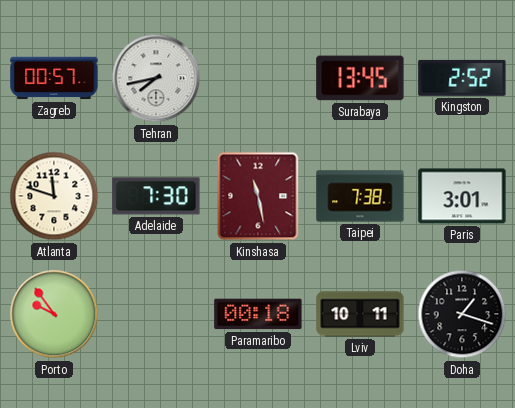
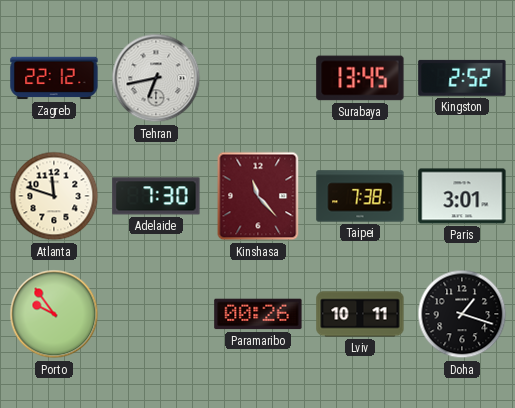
Zagreb: 00:57 -> 22:12
Tehran: 7:43 -> 6:43
Kinshasa: 11:28 -> 11:23
Paramaribo: 00:18 -> 00:26
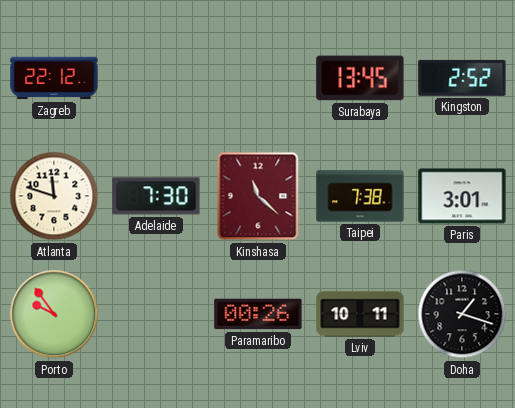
Tehran: 6:43 -> none
Kinshasa: 11:23 -> 11:22
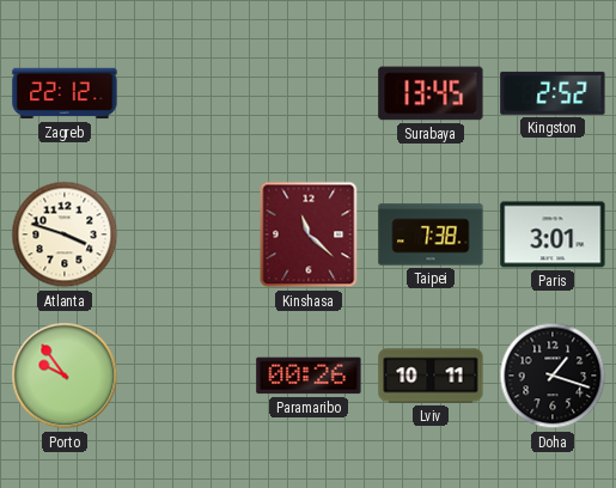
Atlanta: 11:48 -> 3:48
Adelaide: 7:30 -> none
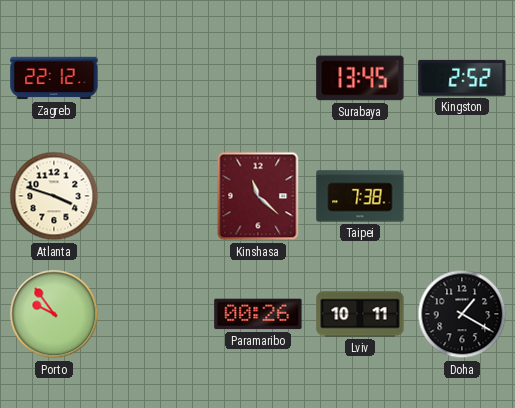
Paris: 3:01 -> none
Doha: 1:18 -> 1:20
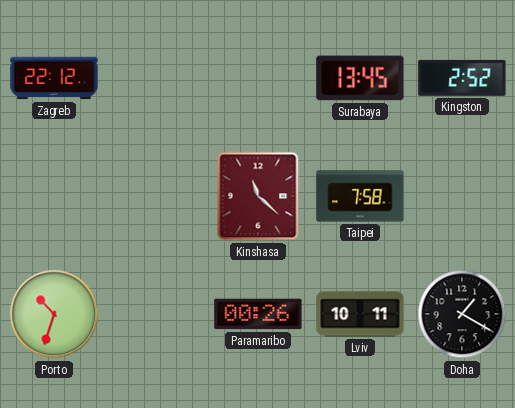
Atlanta: 3:48 -> none
Taipei: 7:38 -> 7:58
Porto: 9:54 -> 10:33
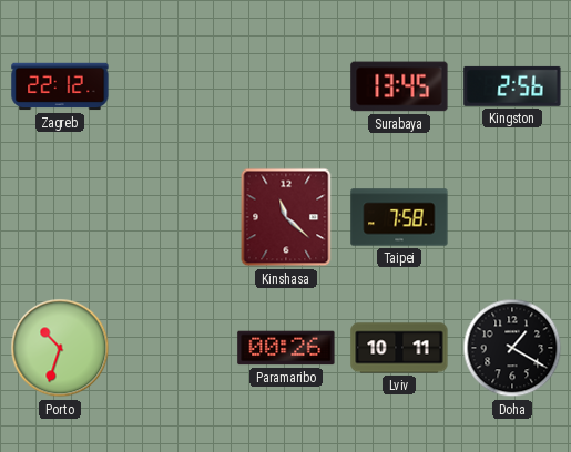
Kingston: 2:52 -> 2:56
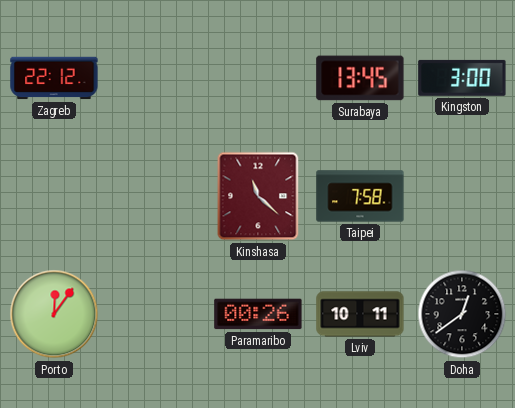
Kingston: 2:56 -> 3:00
Porto: 10:33 -> 12:06
Doha: 1:20 -> 12:39
